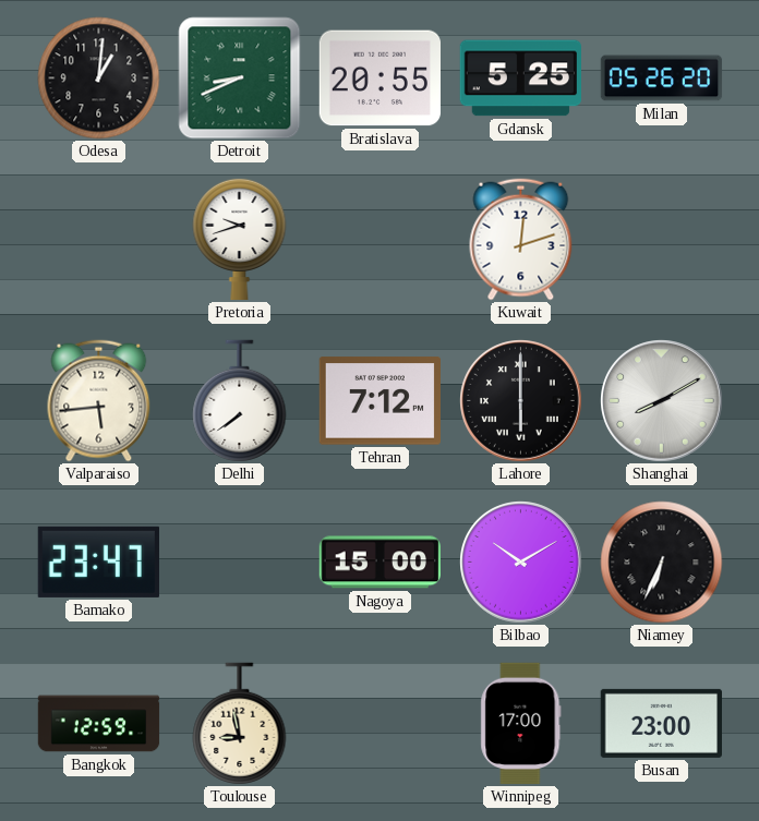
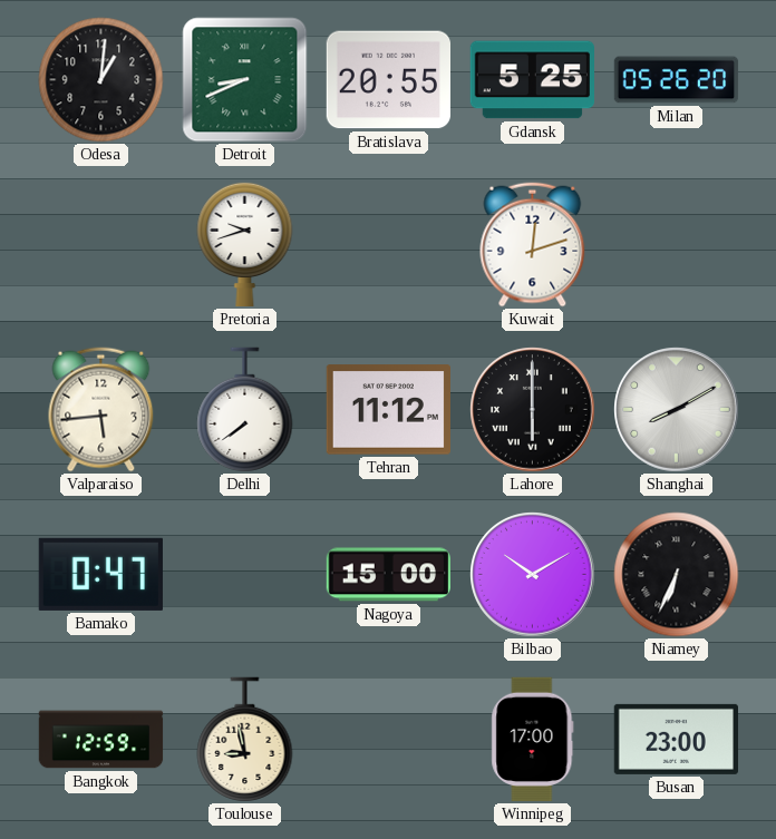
Tehran: 7:12 -> 11:12
Bamako: 23:47 -> 0:47
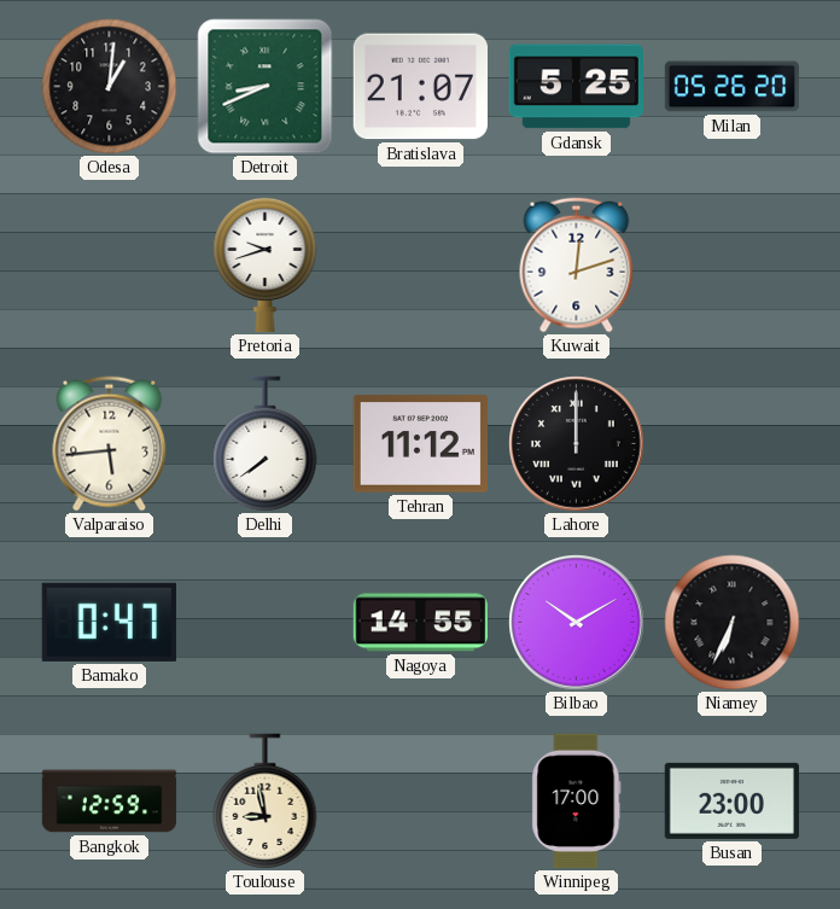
Bratislava: 20:55 -> 21:07
Lahore: 6:00 -> 12:00
Shanghai: 8:10 -> none
Nagoya: 15:00 -> 14:55
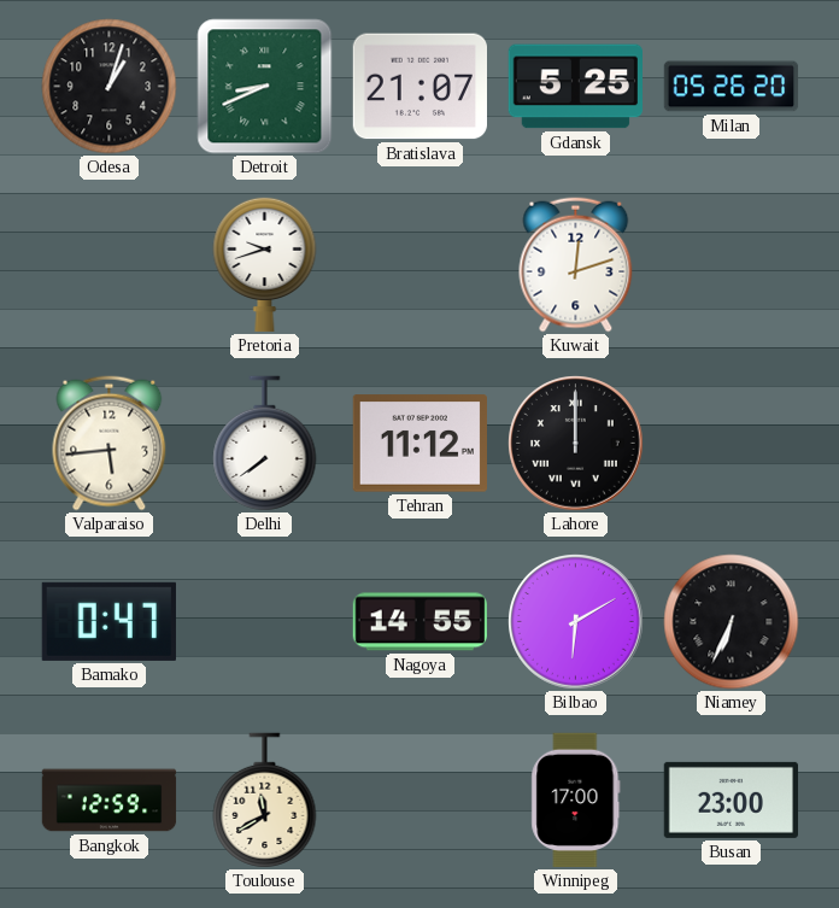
Odesa: 1:01 -> 1:03
Bilbao: 10:10 -> 6:10
Toulouse: 8:58 -> 11:40
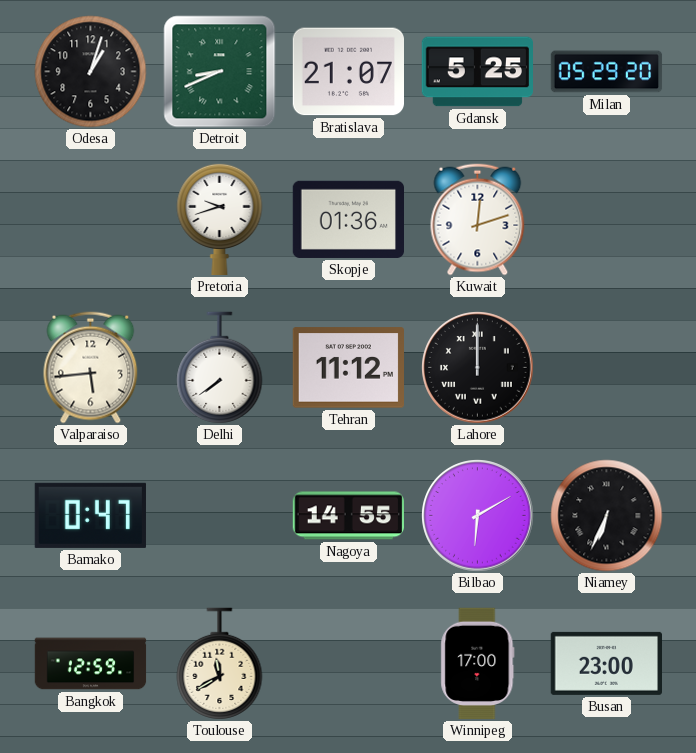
Milan: 05:26 -> 05:29
Skopje: none -> 01:36
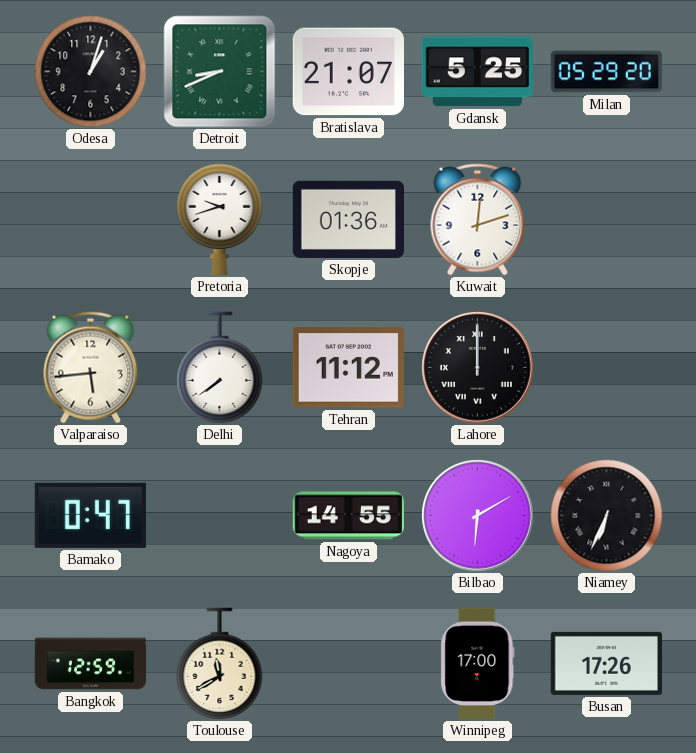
Busan: 23:00 -> 17:26
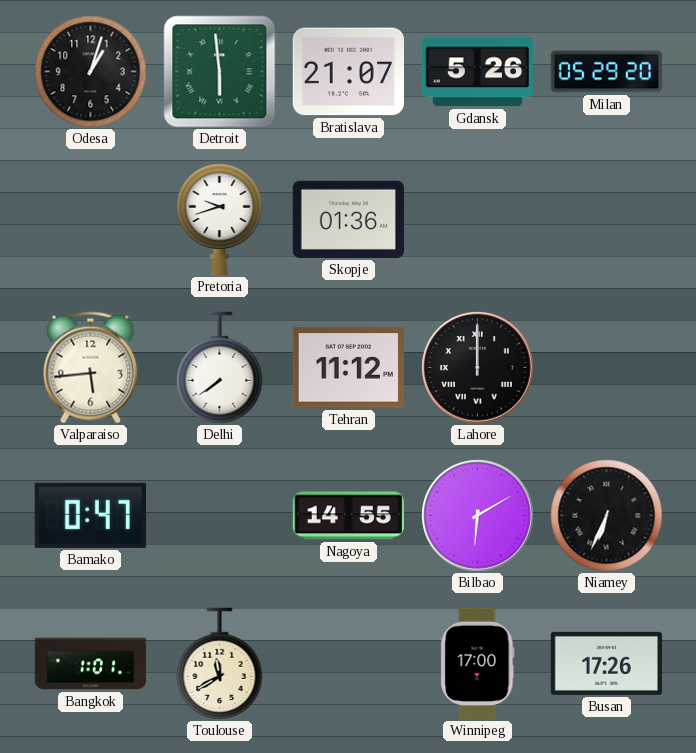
Detroit: 8:41 -> 5:59
Gdansk: 5:25 -> 5:26
Kuwait: 12:12 -> none
Bangkok: 12:59 -> 1:01
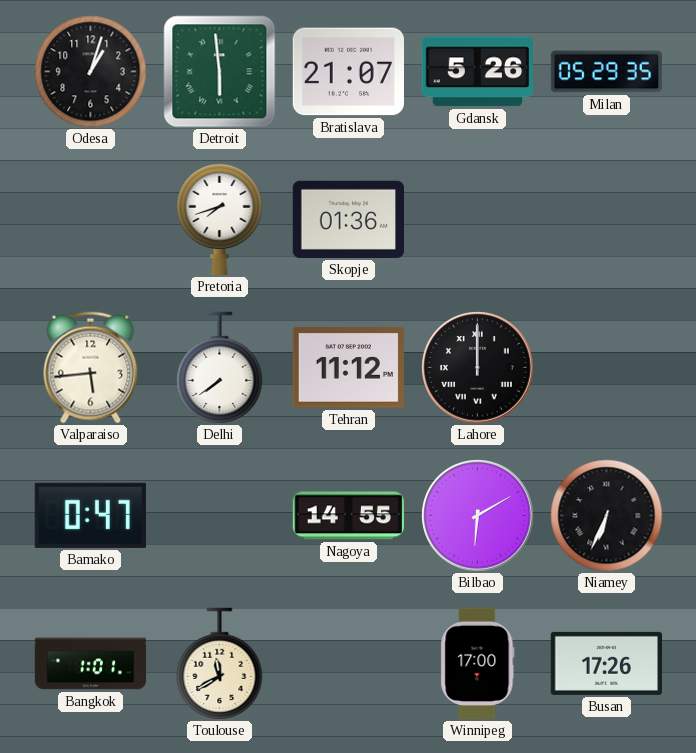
Milan: 05:29:20 -> 05:29:35
Pretoria: 9:42 -> 7:42
